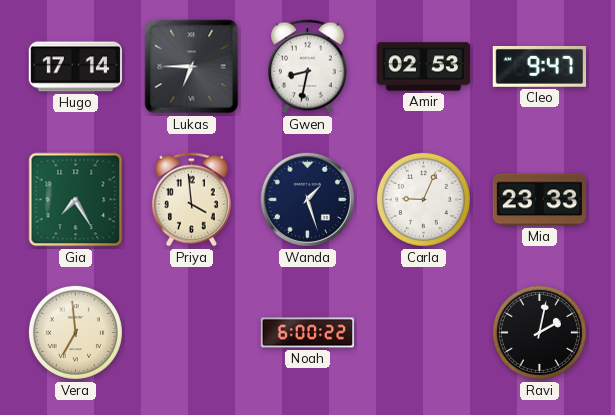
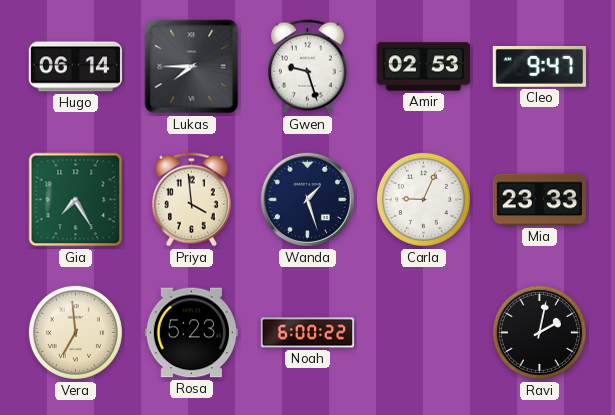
Hugo: 17:14 -> 06:14
Lukas: 6:45 -> 7:45
Gwen: 8:32 -> 9:27
Rosa: none -> 5:23
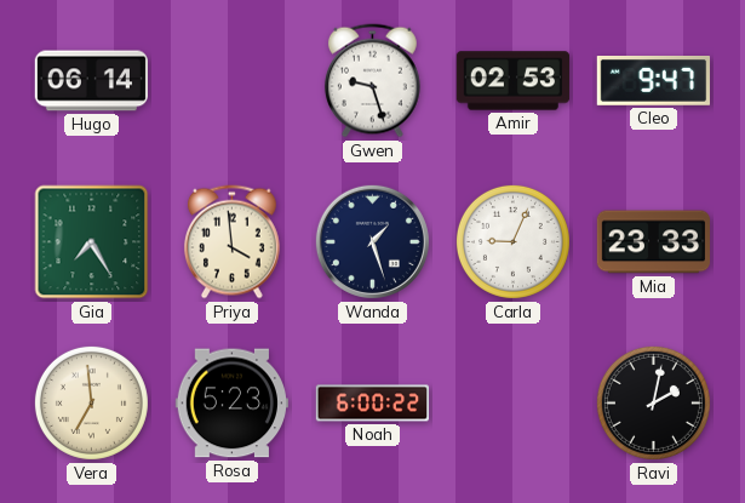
Lukas: 7:45 -> none
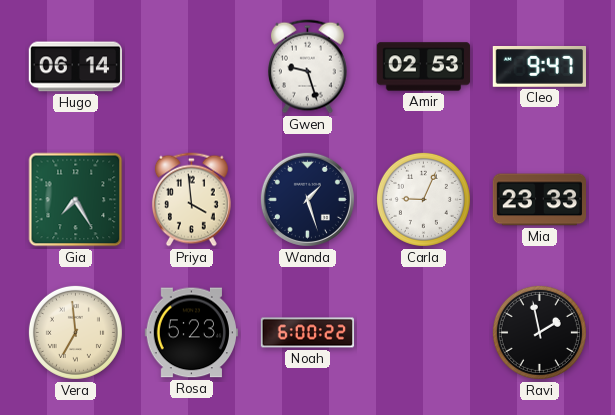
Ravi: 2:02 -> 1:58
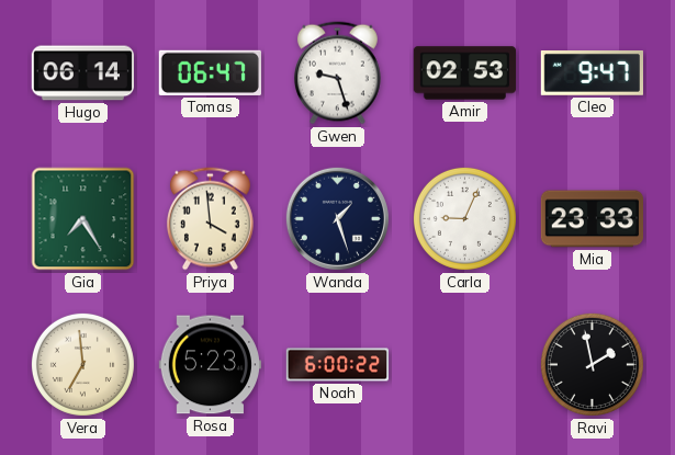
Tomas: none -> 06:47
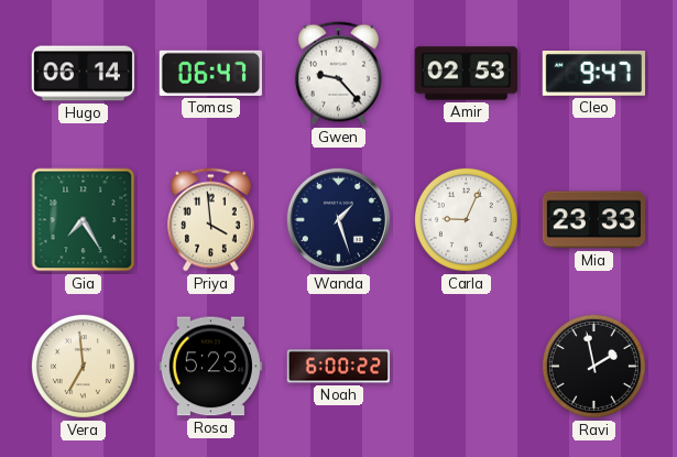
Gwen: 9:27 -> 9:23
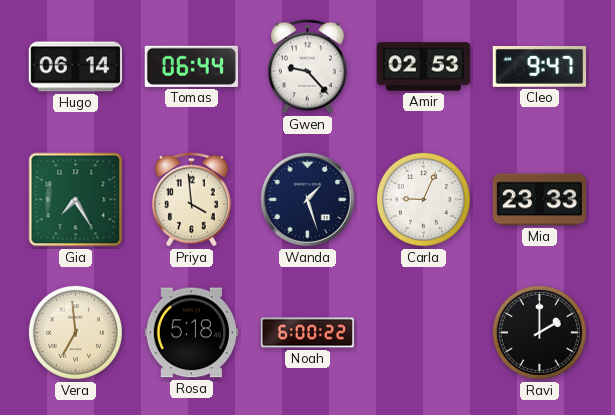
Tomas: 06:47 -> 06:44
Rosa: 5:23 -> 5:18
Ravi: 1:58 -> 2:00
